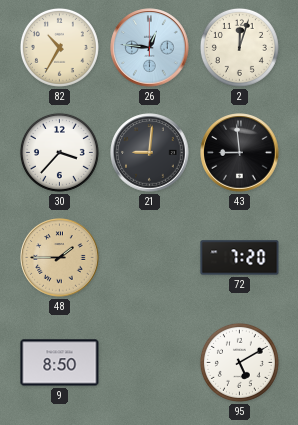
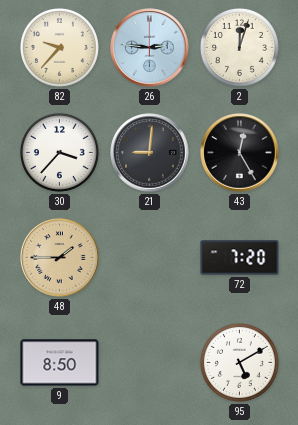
82: 10:35 -> 9:37
26: 12:46 -> 2:46
43: 8:59 -> 12:25
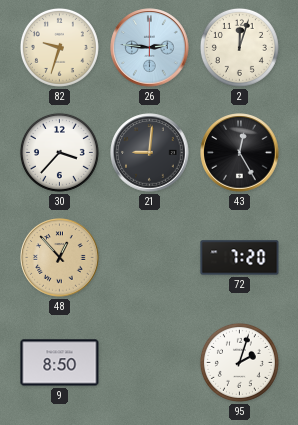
82: 9:37 -> 9:33
48: 1:45 -> 12:53
95: 5:10 -> 2:03
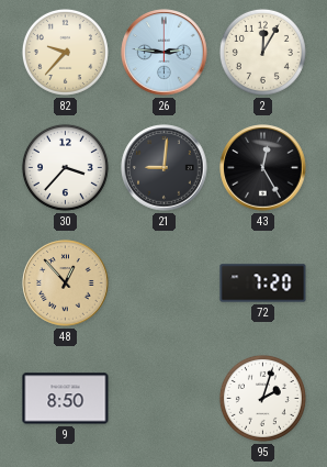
82: 9:33 -> 9:37
2: 12:03 -> 12:05
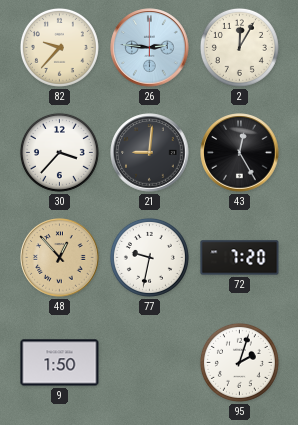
77: none -> 9:32
9: 8:50 -> 1:50
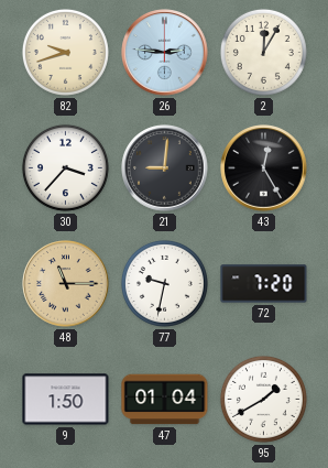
82: 9:37 -> 9:42
48: 12:53 -> 11:15
47: none -> 01:04
95: 2:03 -> 1:40
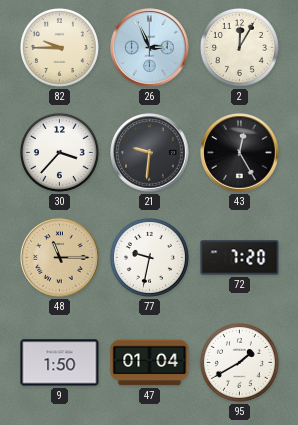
82: 9:42 -> 9:45
26: 2:46 -> 2:56
21: 9:01 -> 9:31
